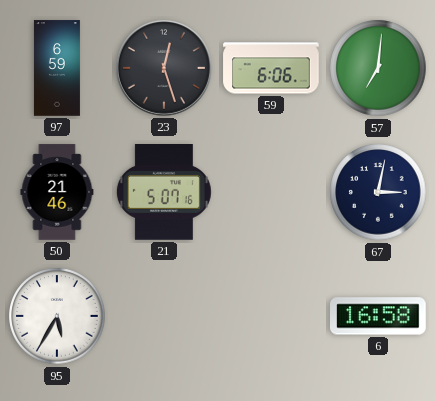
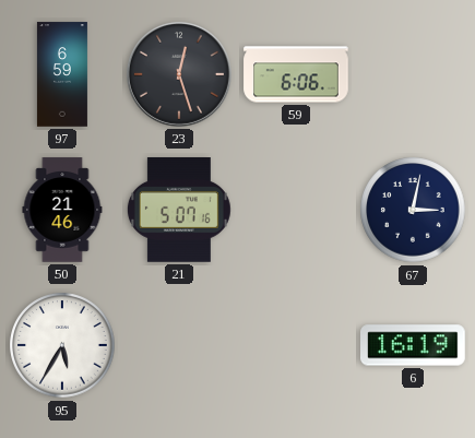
57: 7:01 -> none
6: 16:58 -> 16:19
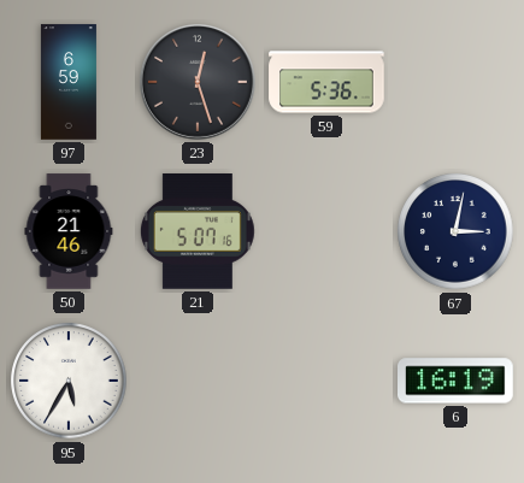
59: 6:06 -> 5:36
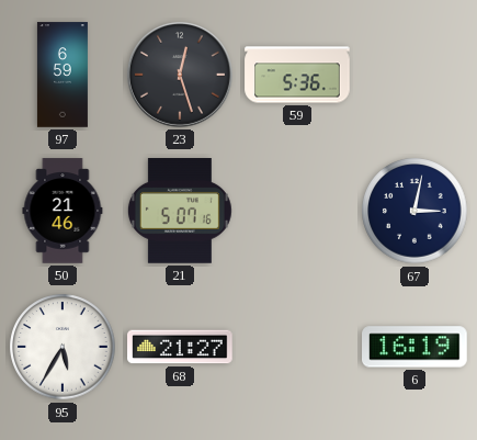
68: none -> 21:27
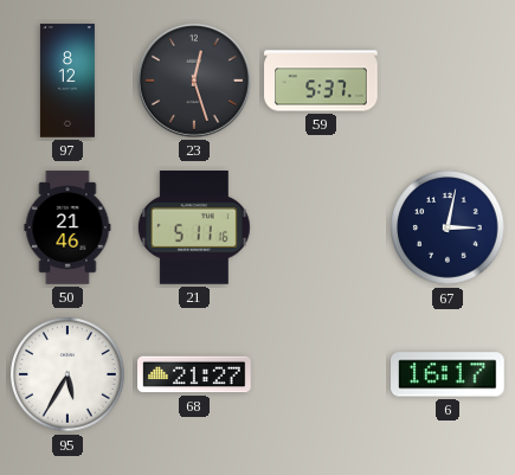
97: 6:59 -> 8:12
59: 5:36 -> 5:37
21: 5:07 -> 5:11
6: 16:19 -> 16:17
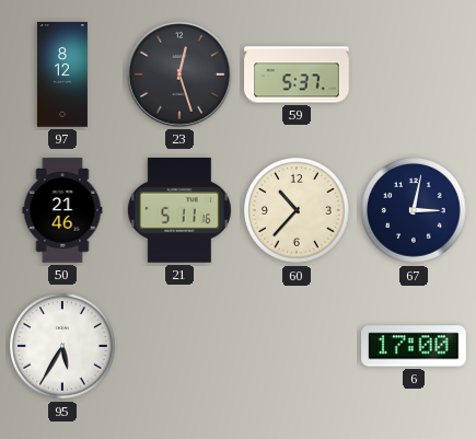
60: none -> 10:37
68: 21:27 -> none
6: 16:17 -> 17:00
